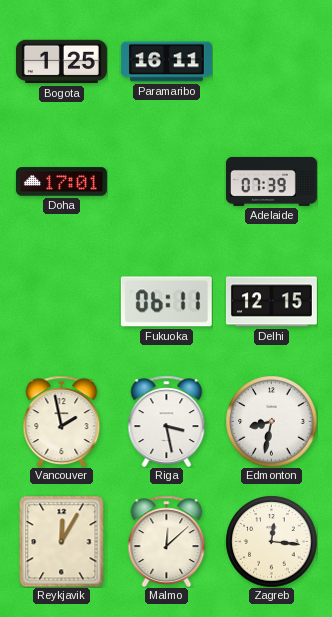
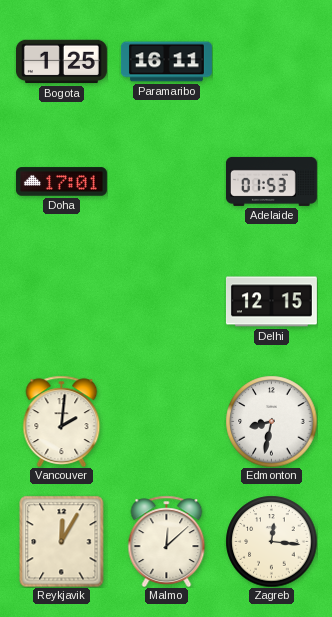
Adelaide: 07:39 -> 01:53
Fukuoka: 06:11 -> none
Vancouver: 1:58 -> 2:01
Riga: 3:28 -> none
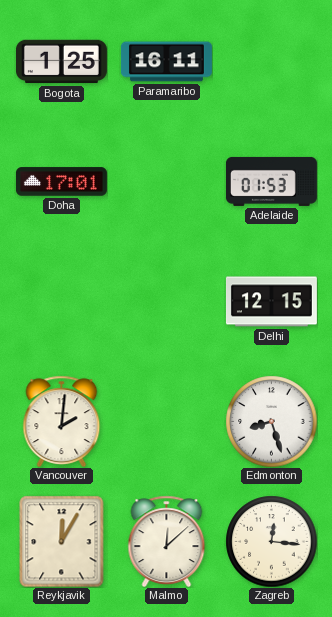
Edmonton: 8:32 -> 8:27
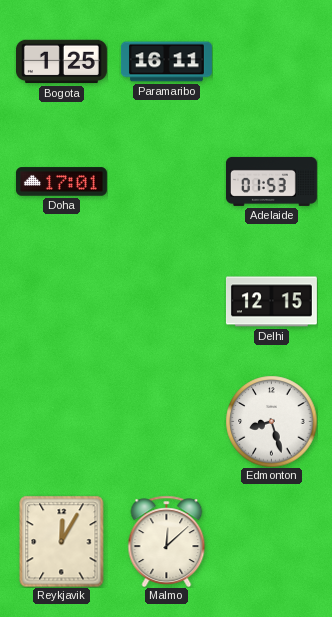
Vancouver: 2:01 -> none
Zagreb: 12:16 -> none
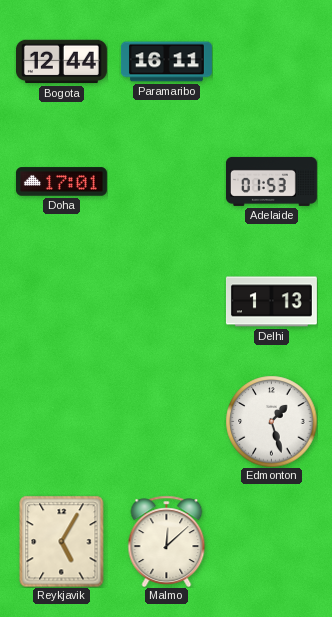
Bogota: 1:25 -> 12:44
Delhi: 12:15 -> 1:13
Edmonton: 8:27 -> 1:27
Reykjavik: 12:05 -> 5:05
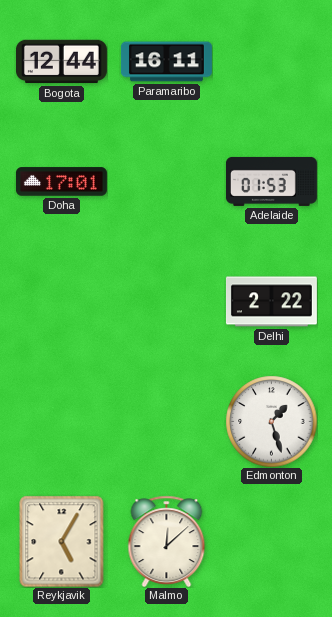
Delhi: 1:13 -> 2:22
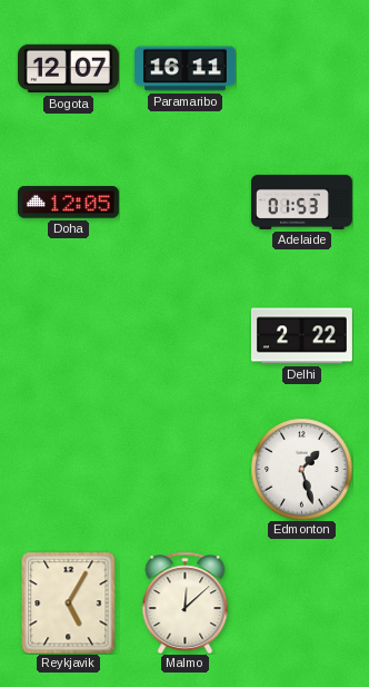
Bogota: 12:44 -> 12:07
Doha: 17:01 -> 12:05
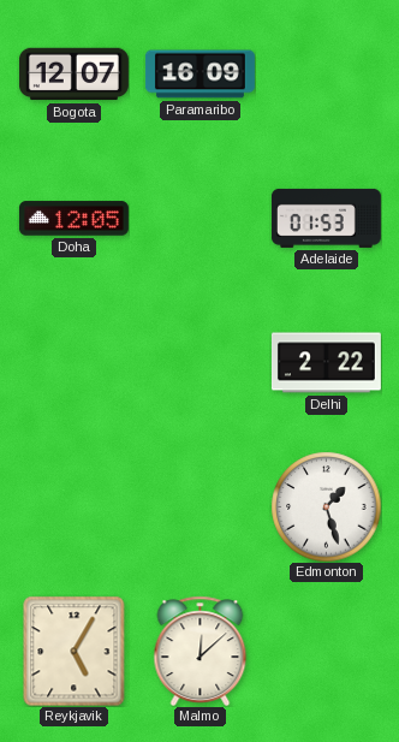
Paramaribo: 16:11 -> 16:09
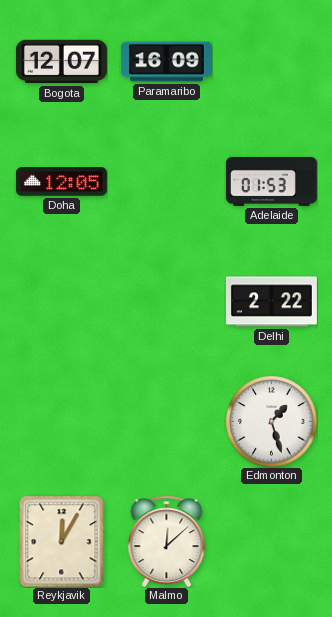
Reykjavik: 5:05 -> 12:05
